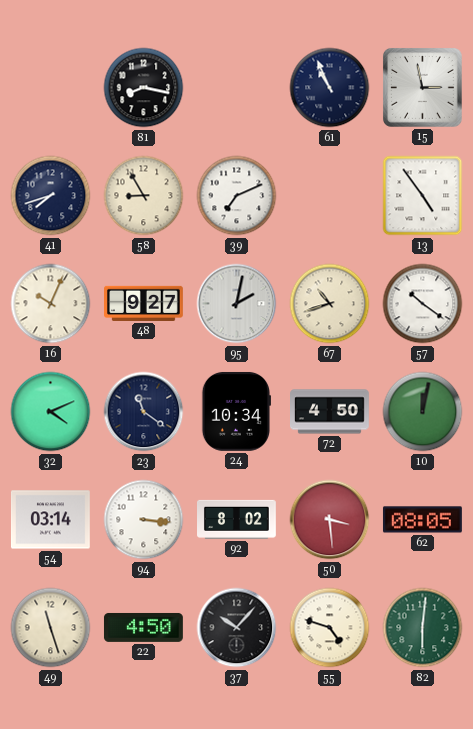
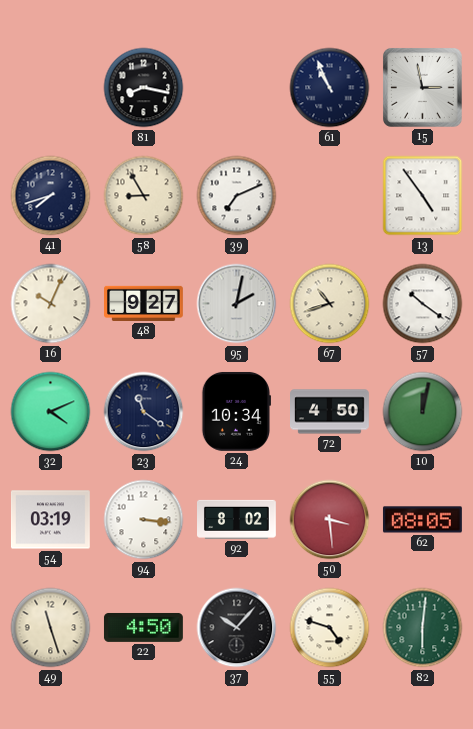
54: 03:14 -> 03:19
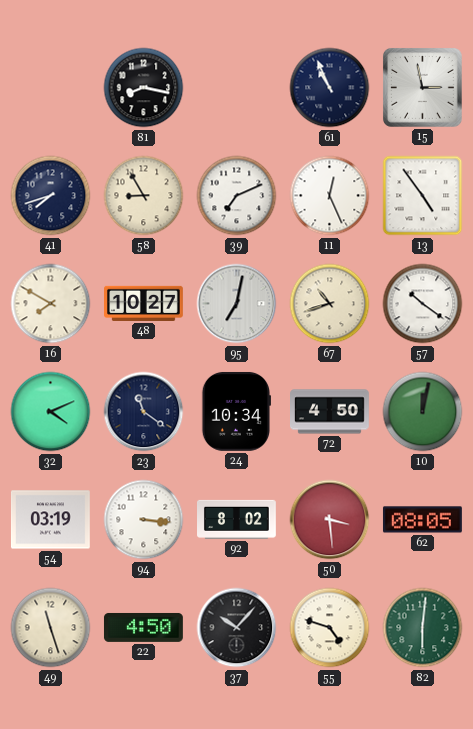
11: none -> 12:26
16: 10:04 -> 7:50
48: 9:27 -> 10:27
95: 2:02 -> 7:02
